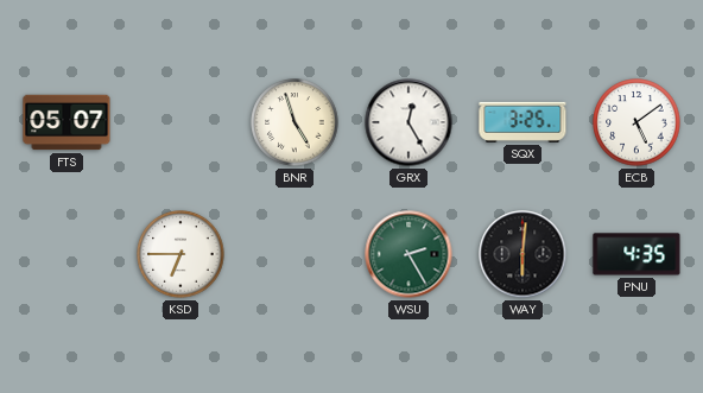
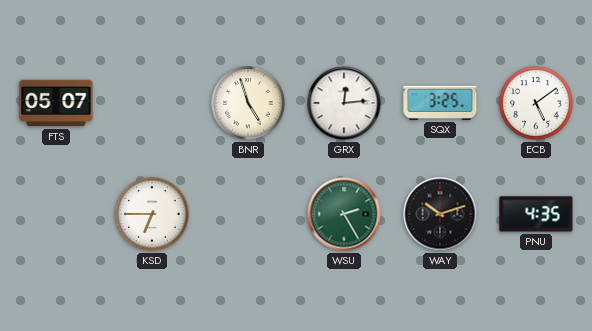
GRX: 12:25 -> 12:14
WAY: 6:01 -> 10:12
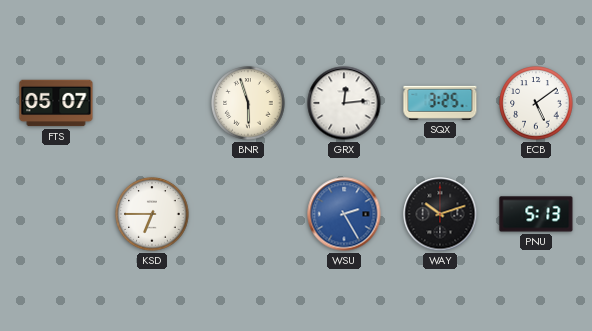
BNR: 4:57 -> 5:57
WSU dial: green -> blue
PNU: 4:35 -> 5:13
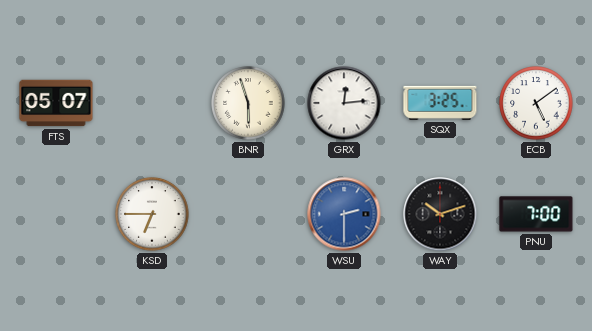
WSU: 2:25 -> 2:30
PNU: 5:13 -> 7:00
